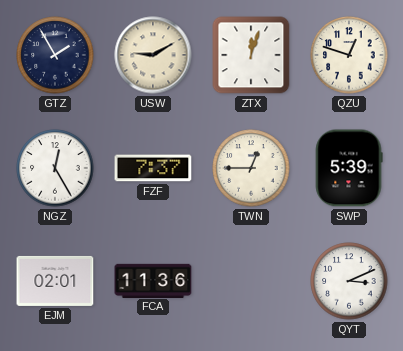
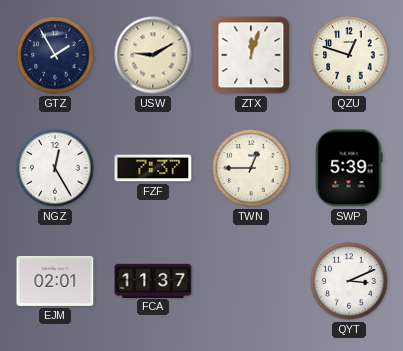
FCA: 11:36 -> 11:37
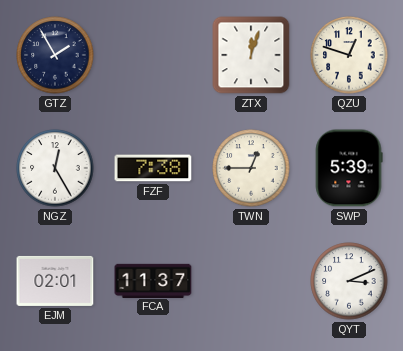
USW: 9:10 -> none
FZF: 7:37 -> 7:38
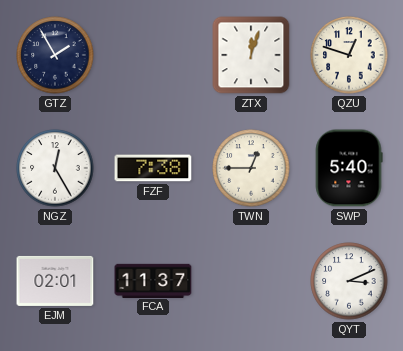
SWP: 5:39 -> 5:40
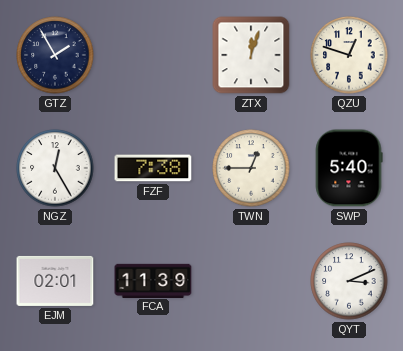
FCA: 11:37 -> 11:39
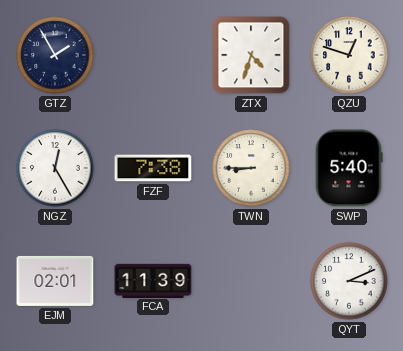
ZTX: 12:03 -> 4:33
TWN: 12:45 -> 8:45
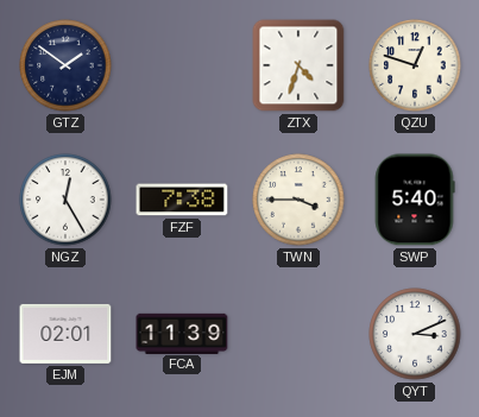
GTZ: 1:55 -> 1:51
TWN: 8:45 -> 3:45
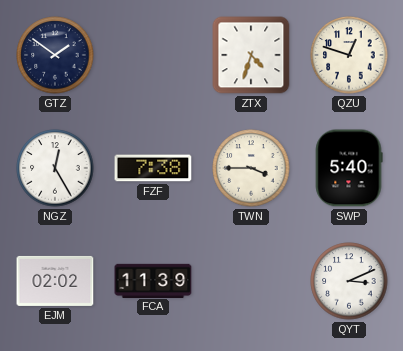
EJM: 02:01 -> 02:02
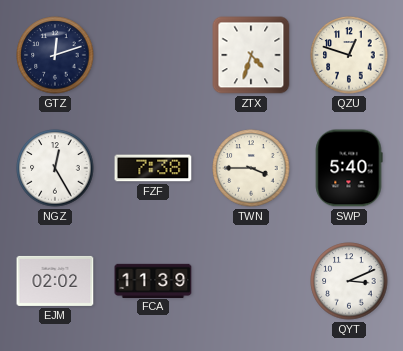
GTZ: 1:51 -> 12:12
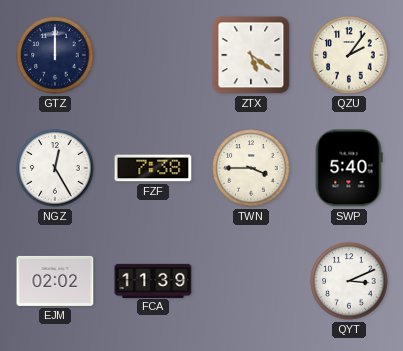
GTZ: 12:12 -> 12:00
ZTX: 4:33 -> 5:21
QZU: 12:48 -> 2:06
